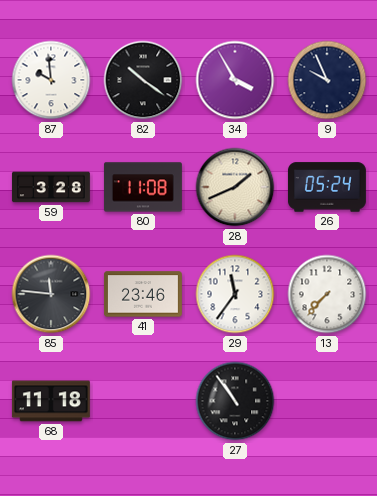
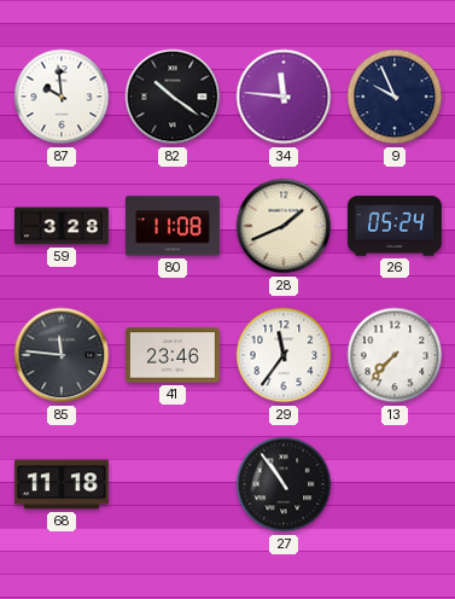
34: 3:55 -> 11:46
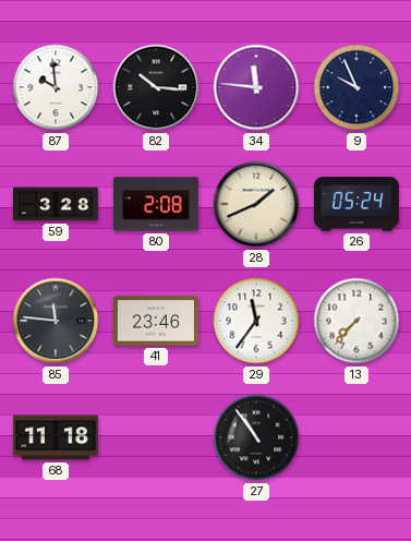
82: 10:21 -> 10:16
80: 11:08 -> 2:08
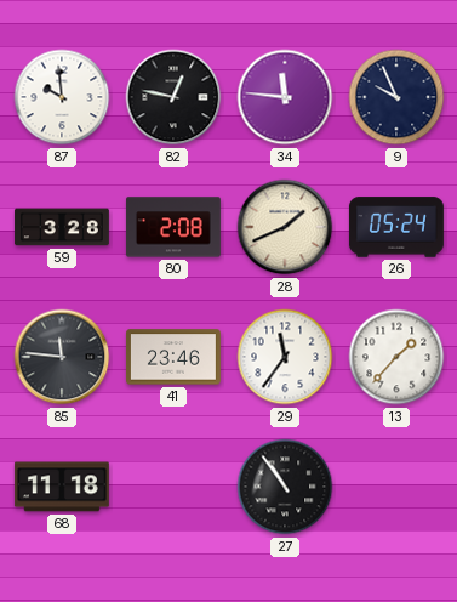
82: 10:16 -> 12:47
13: 7:37 -> 1:37
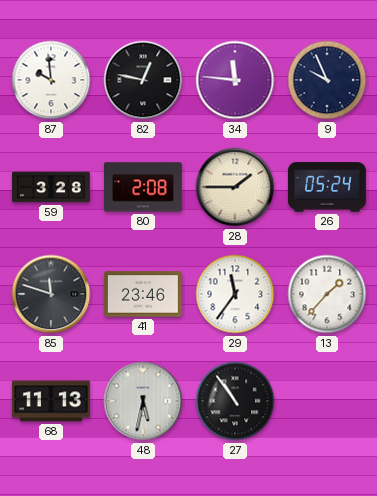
28: 1:41 -> 1:45
85: 11:46 -> 11:48
68: 11:18 -> 11:13
48: none -> 5:32
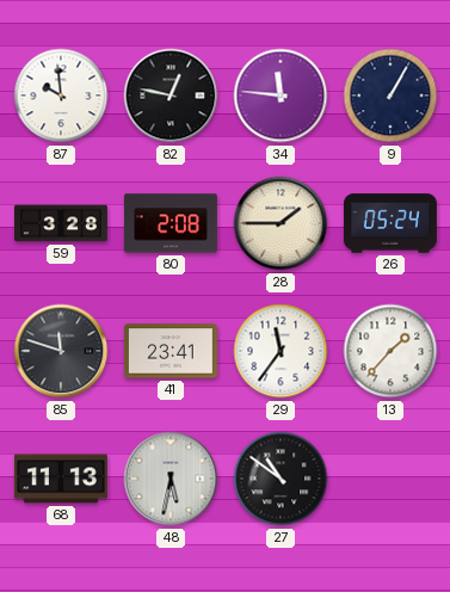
9: 9:56 -> 1:05
41: 23:46 -> 23:41
27: 10:54 -> 10:51
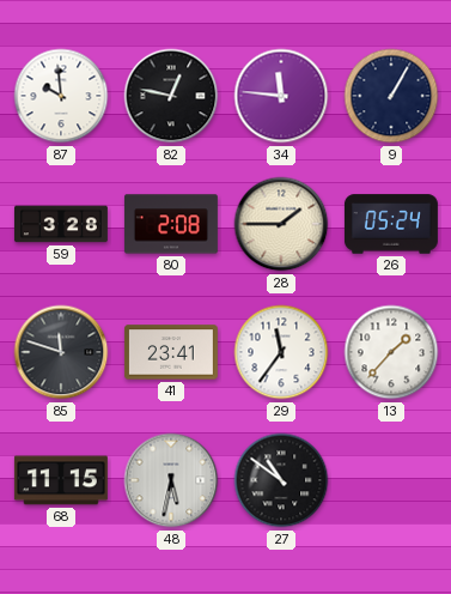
68: 11:13 -> 11:15
